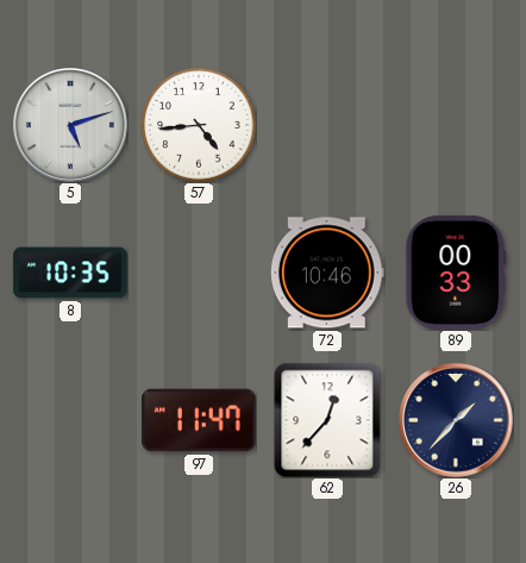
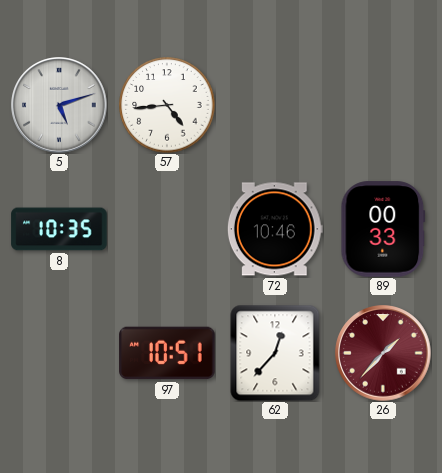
97: 11:47 -> 10:51
26 dial: navy -> burgundy
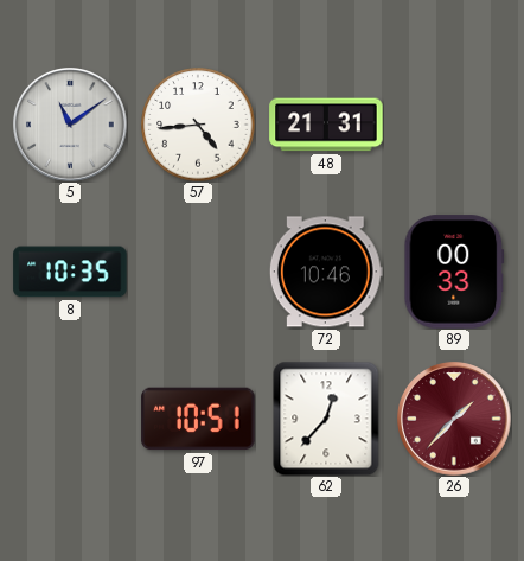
5: 5:12 -> 11:09
48: none -> 21:31
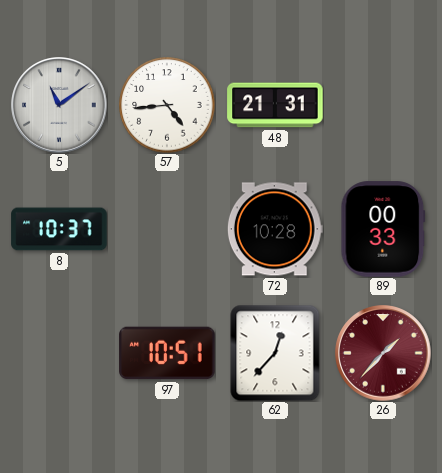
8: 10:35 -> 10:37
72: 10:46 -> 10:28
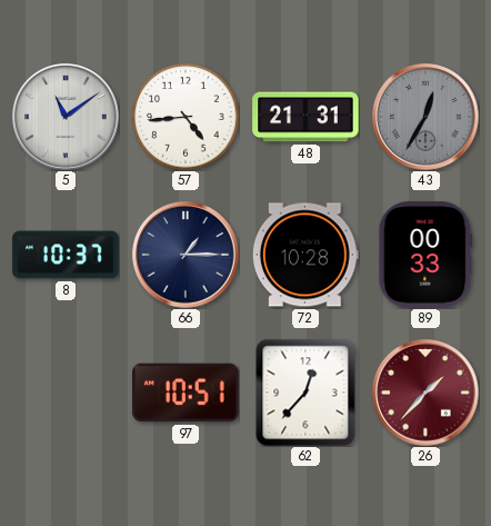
43: none -> 12:35
66: none -> 1:15
